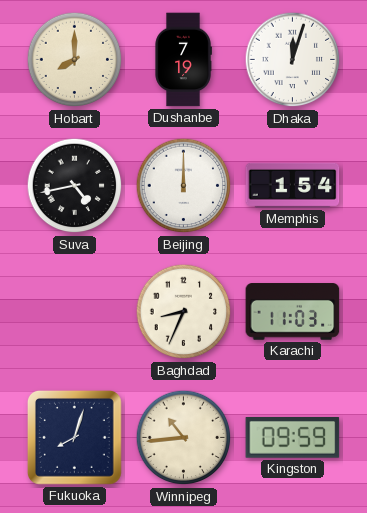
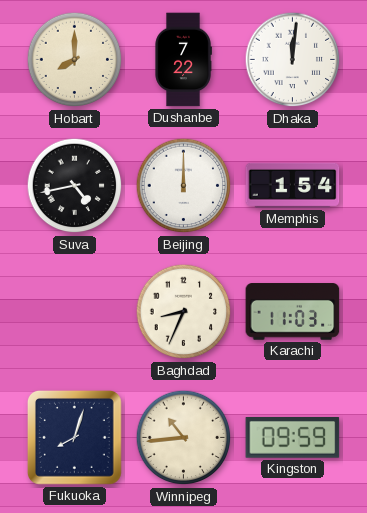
Dushanbe: 7:19 -> 7:22
Dhaka: 12:03 -> 12:01
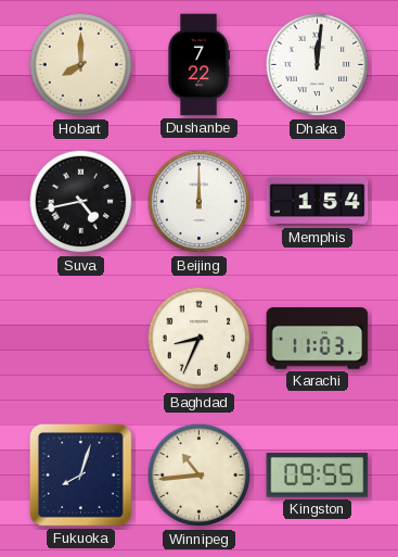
Kingston: 09:59 -> 09:55
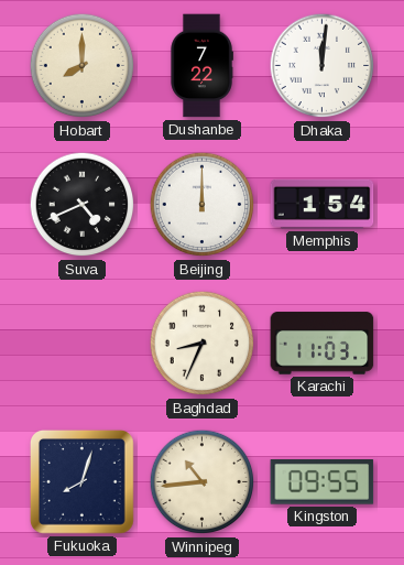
Suva: 4:43 -> 4:41
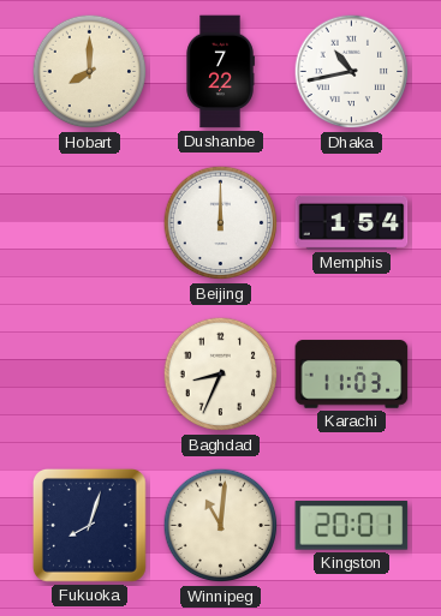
Dhaka: 12:01 -> 10:43
Suva: 4:41 -> none
Winnipeg: 10:44 -> 11:01
Kingston: 09:55 -> 20:01
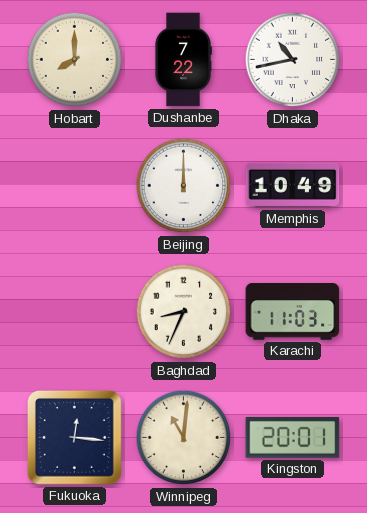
Memphis: 1:54 -> 10:49
Fukuoka: 8:03 -> 12:16
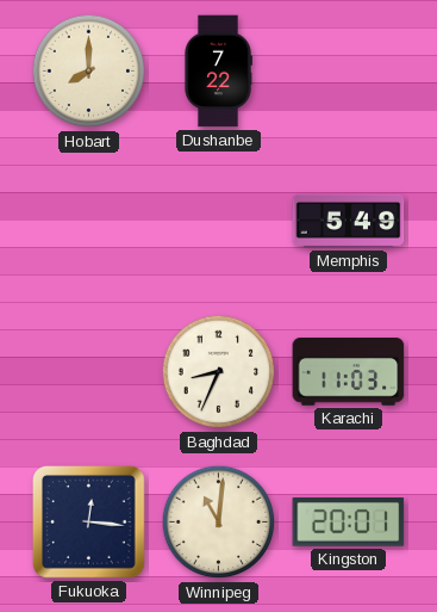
Dhaka: 10:43 -> none
Beijing: 12:00 -> none
Memphis: 10:49 -> 5:49
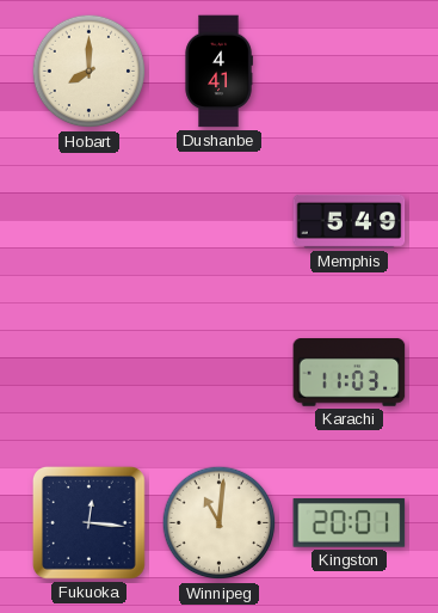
Dushanbe: 7:22 -> 4:41
Baghdad: 8:34 -> none
